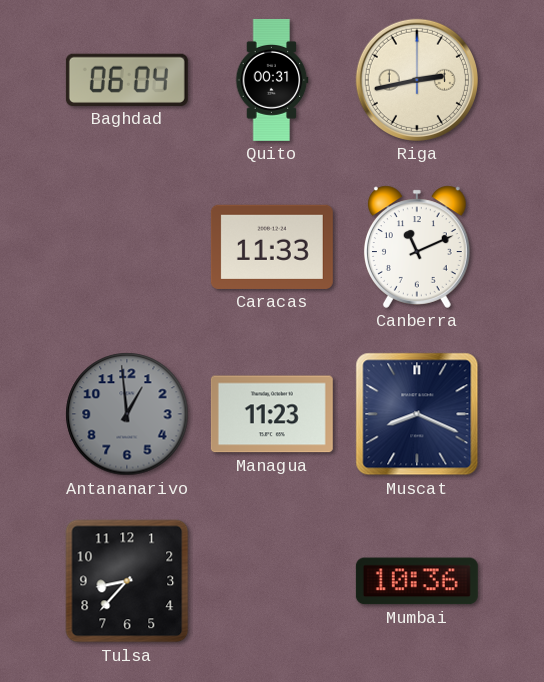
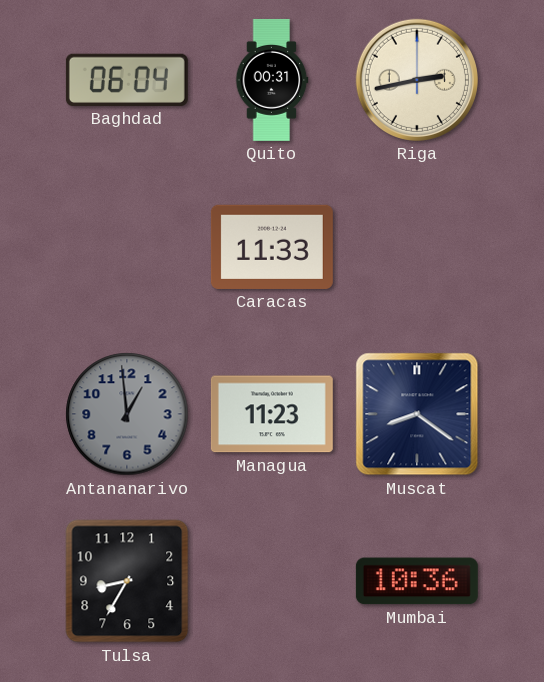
Canberra: 11:11 -> none
Muscat: 8:19 -> 8:21
Tulsa: 8:37 -> 8:35
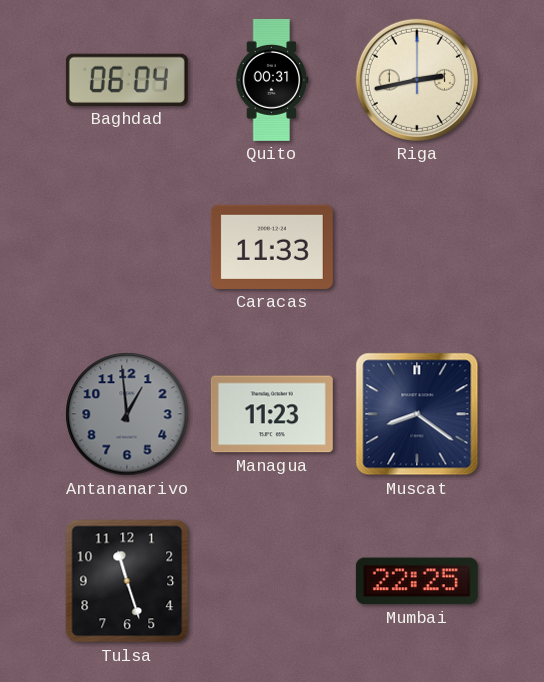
Tulsa: 8:35 -> 11:27
Mumbai: 10:36 -> 22:25
